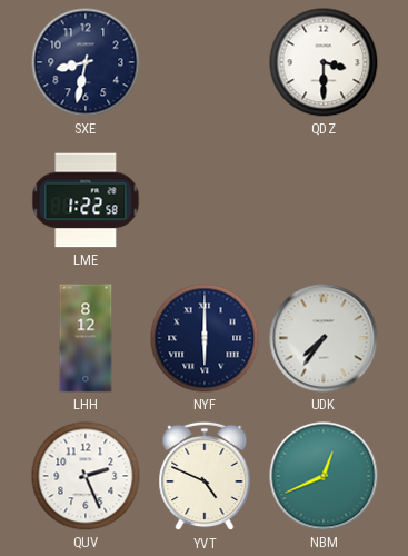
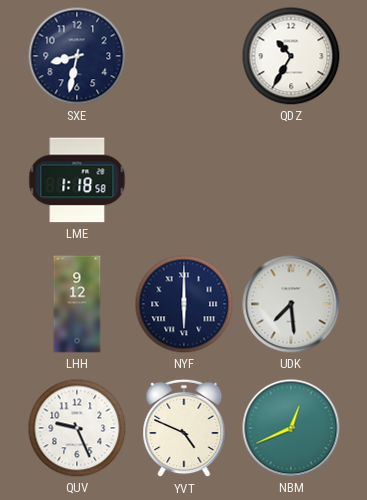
QDZ: 3:30 -> 10:35
LME: 1:22 -> 1:18
LHH: 8:12 -> 9:12
UDK: 7:36 -> 7:29
QUV: 2:26 -> 9:26
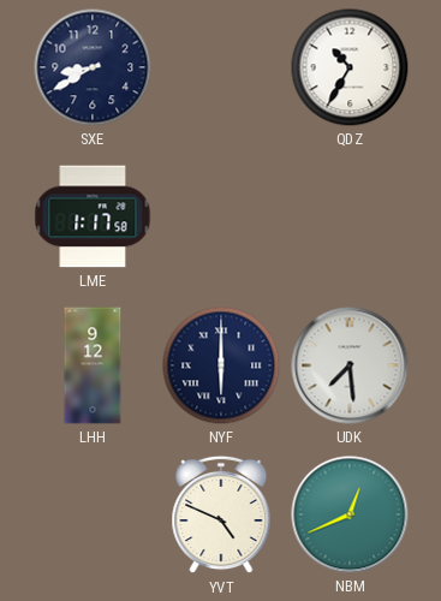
SXE: 8:32 -> 8:40
LME: 1:18 -> 1:17
QUV: 9:26 -> none
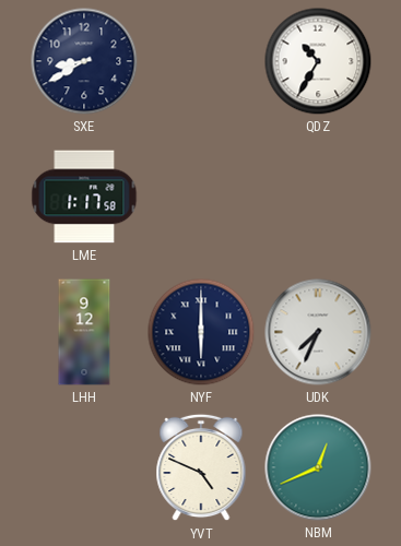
UDK: 7:29 -> 7:34
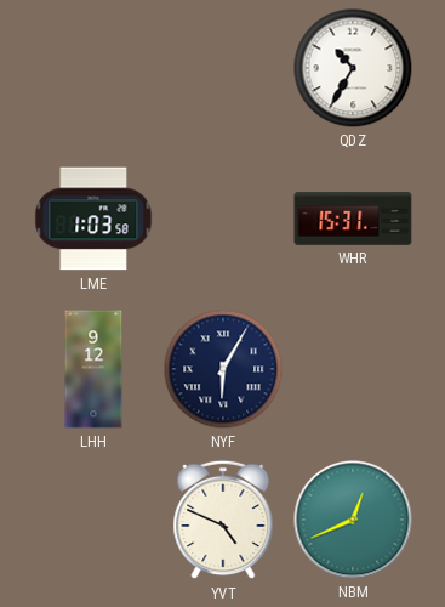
SXE: 8:40 -> none
LME: 1:17 -> 1:03
WHR: none -> 15:31
NYF: 6:00 -> 6:05
UDK: 7:34 -> none
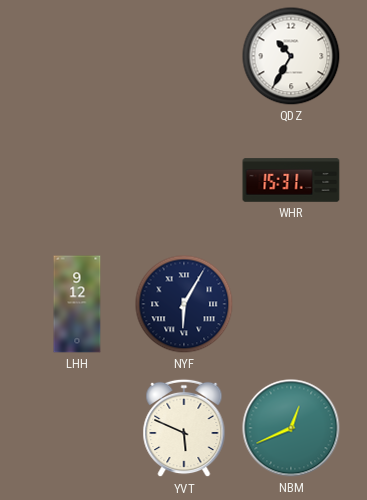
LME: 1:03 -> none
YVT: 4:49 -> 5:49
